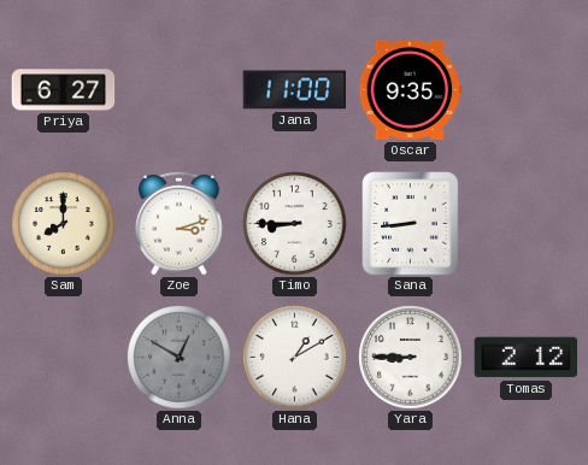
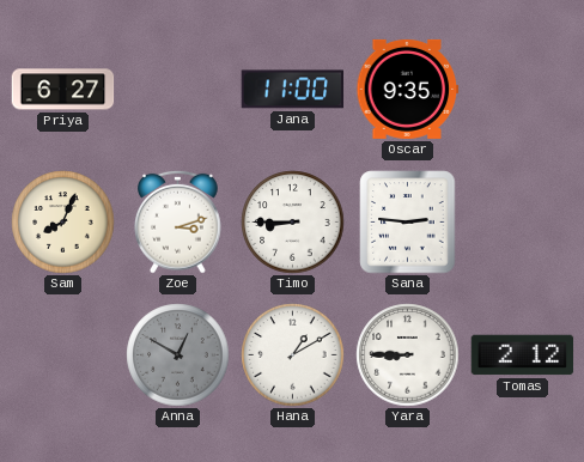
Sam: 8:00 -> 8:04
Sana: 8:44 -> 2:46
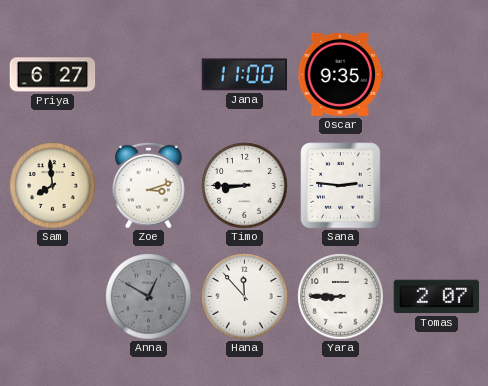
Sam: 8:04 -> 7:59
Hana: 1:10 -> 11:53
Tomas: 2:12 -> 2:07
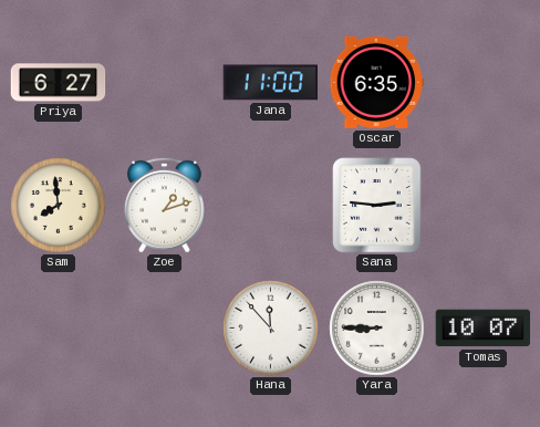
Oscar: 9:35 -> 6:35
Zoe: 3:12 -> 1:12
Timo: 8:45 -> none
Anna: 12:50 -> none
Tomas: 2:07 -> 10:07
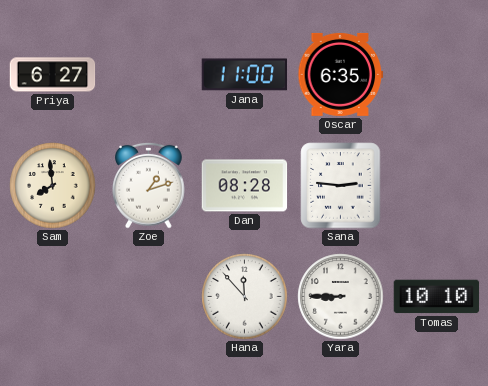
Dan: none -> 08:28
Tomas: 10:07 -> 10:10
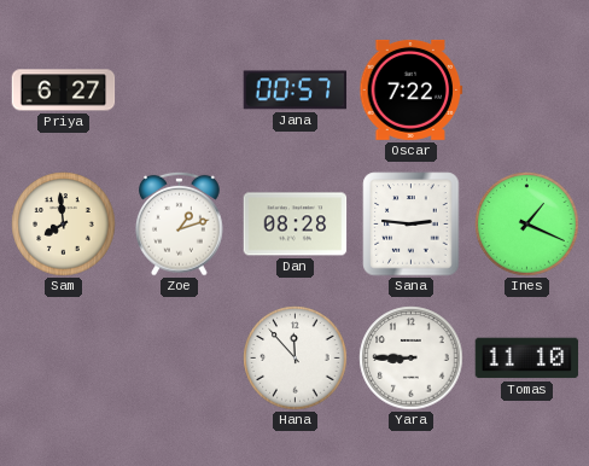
Jana: 11:00 -> 00:57
Oscar: 6:35 -> 7:22
Ines: none -> 1:19
Tomas: 10:10 -> 11:10
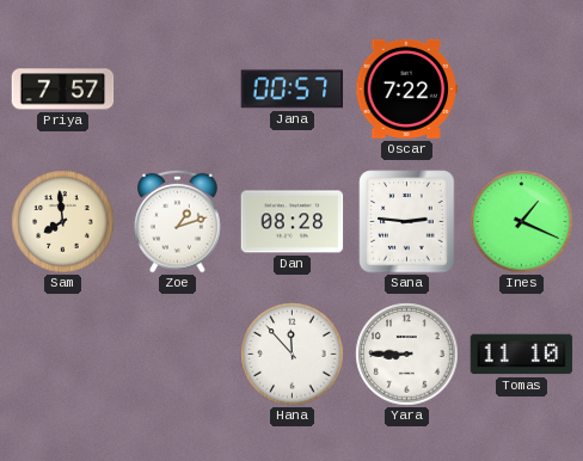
Priya: 6:27 -> 7:57
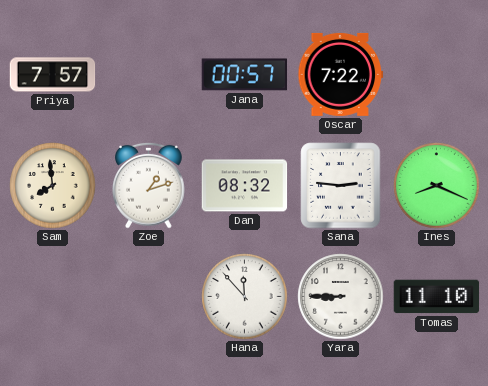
Dan: 08:28 -> 08:32
Ines: 1:19 -> 8:19
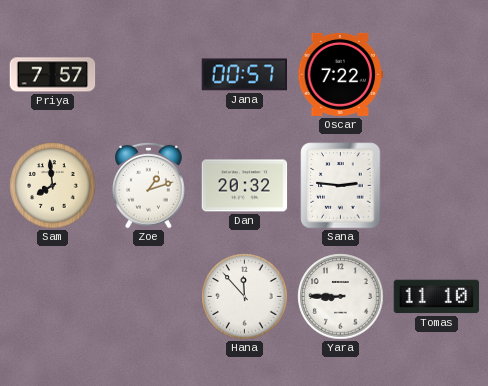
Dan: 08:32 -> 20:32
Ines: 8:19 -> none
